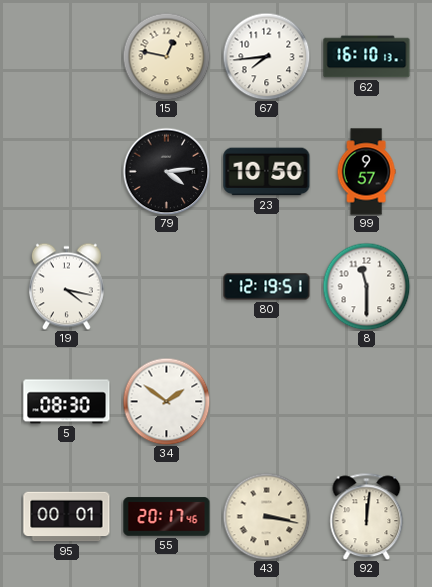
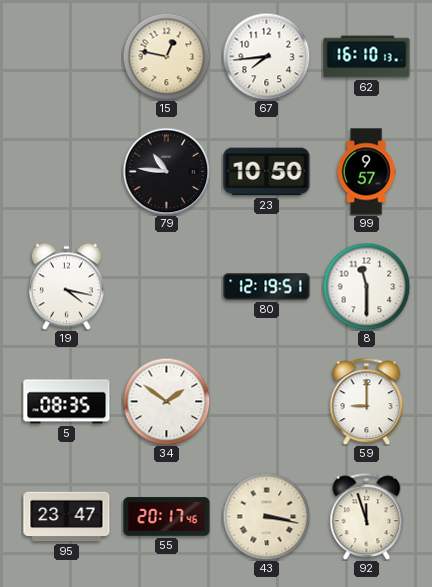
79: 4:14 -> 10:46
5: 08:30 -> 08:35
59: none -> 9:00
95: 00:01 -> 23:47
92: 12:01 -> 11:57
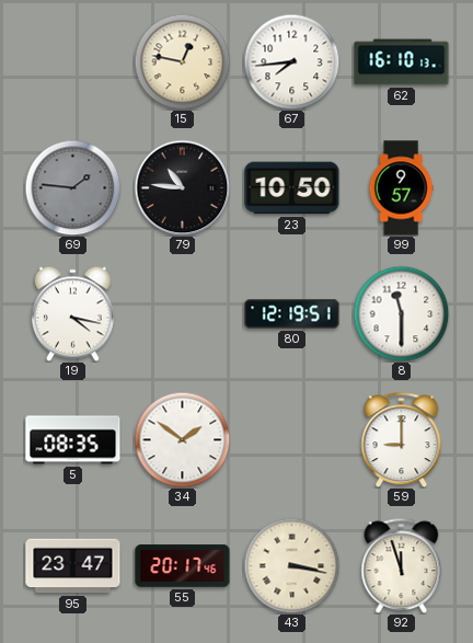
69: none -> 1:46
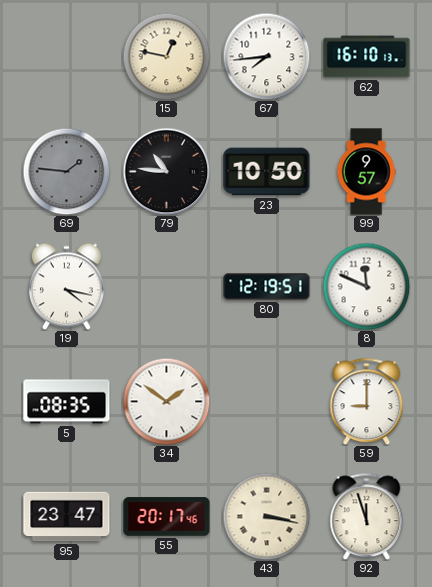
8: 11:30 -> 11:49
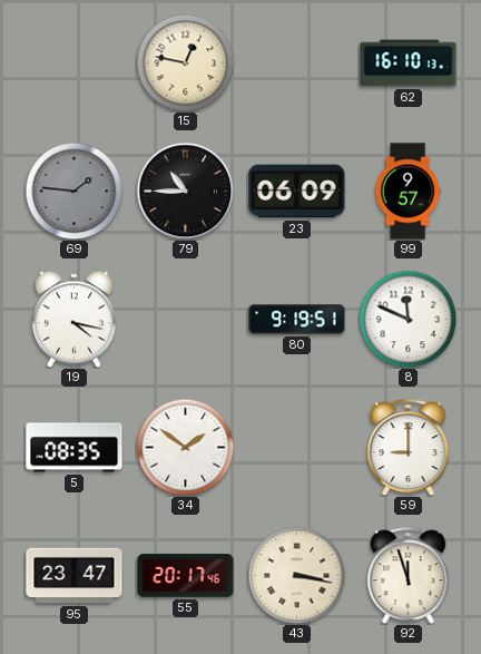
67: 7:44 -> none
79: 10:46 -> 10:45
23: 10:50 -> 06:09
80: 12:19 -> 9:19
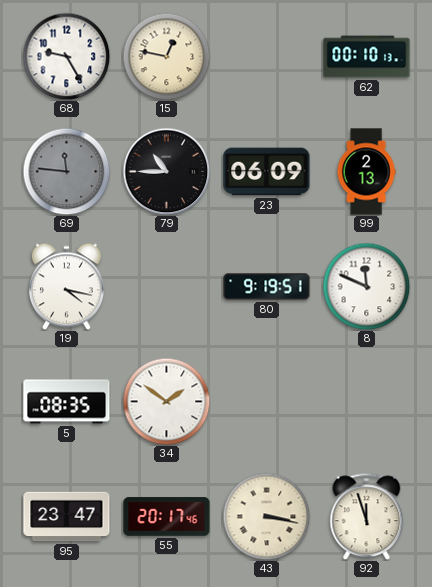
68: none -> 9:25
62: 16:10 -> 00:10
69: 1:46 -> 11:46
99: 9:57 -> 2:13
59: 9:00 -> none
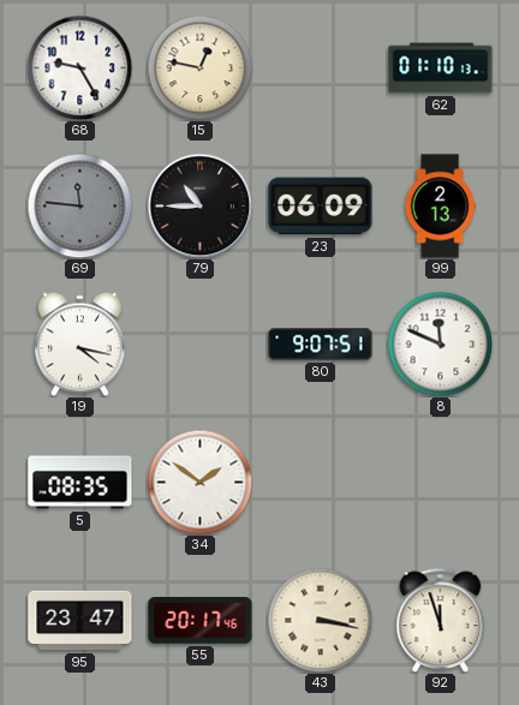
62: 00:10 -> 01:10
80: 9:19 -> 9:07
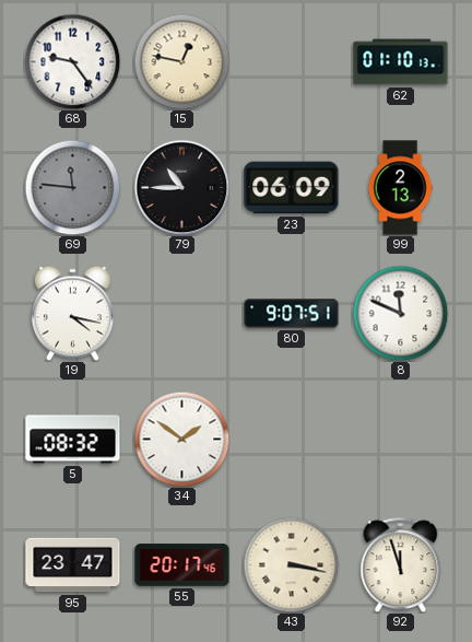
68: 9:25 -> 9:24
5: 08:35 -> 08:32
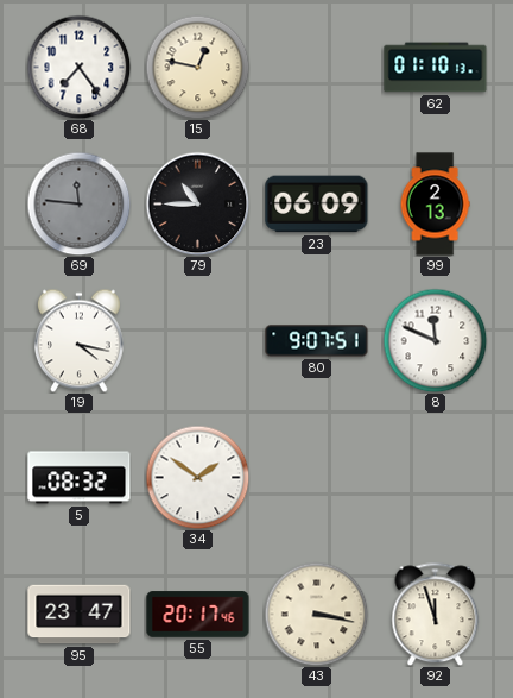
68: 9:24 -> 7:24
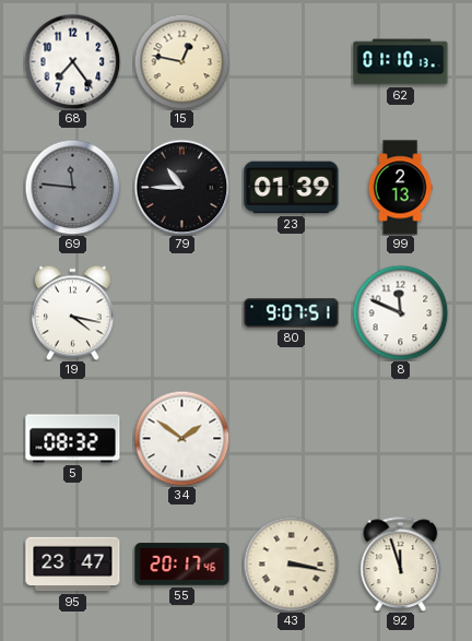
23: 06:09 -> 01:39
